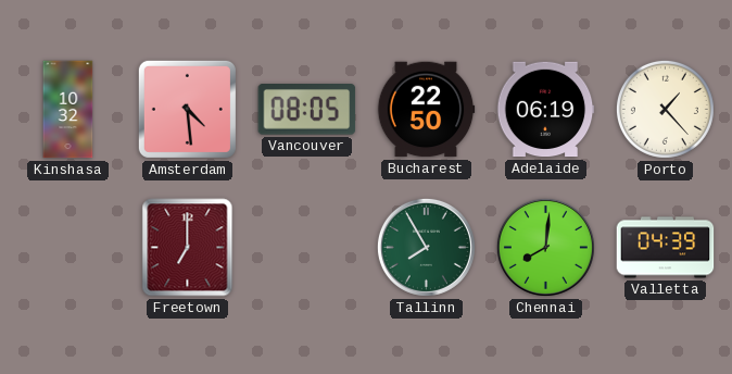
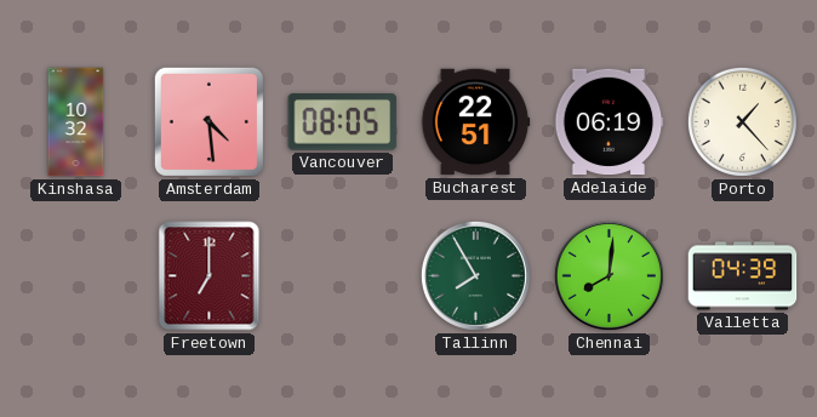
Bucharest: 22:50 -> 22:51
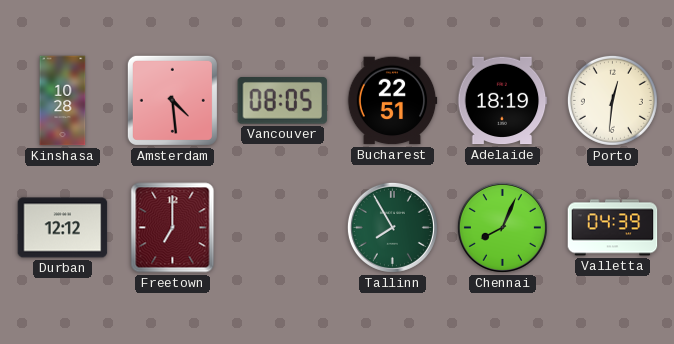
Kinshasa: 10:32 -> 10:28
Adelaide: 06:19 -> 18:19
Porto: 1:23 -> 12:31
Durban: none -> 12:12
Chennai: 8:01 -> 8:04
